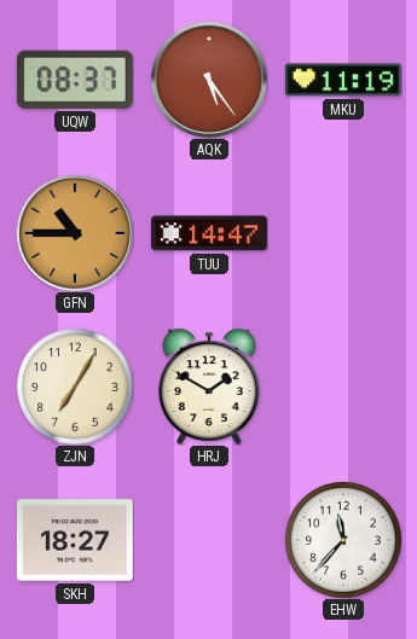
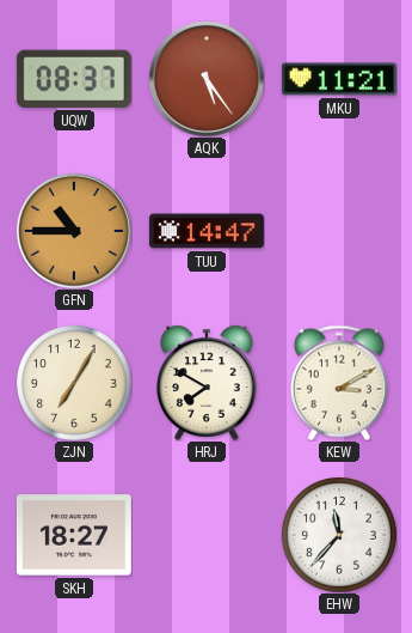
MKU: 11:19 -> 11:21
HRJ: 1:50 -> 7:50
KEW: none -> 3:10
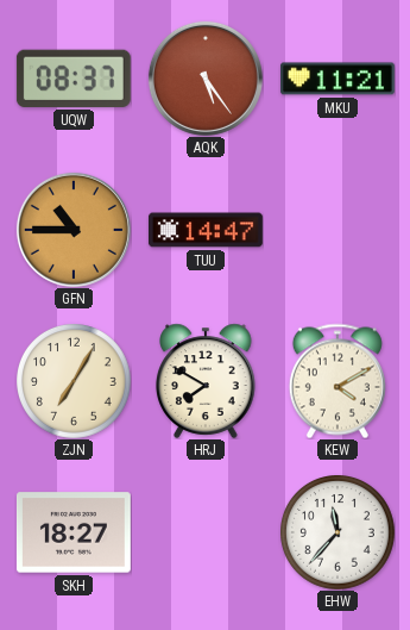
KEW: 3:10 -> 4:10
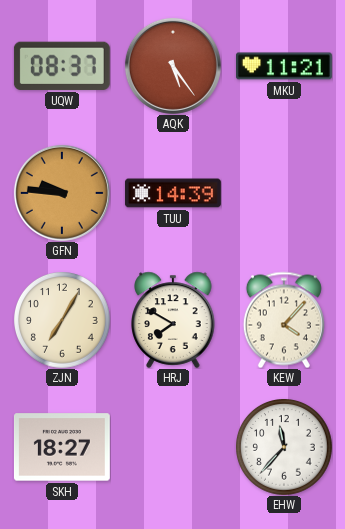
GFN: 10:45 -> 9:46
TUU: 14:47 -> 14:39
KEW: 4:10 -> 4:07
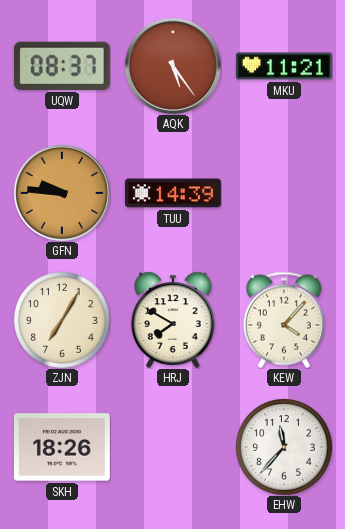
SKH: 18:27 -> 18:26
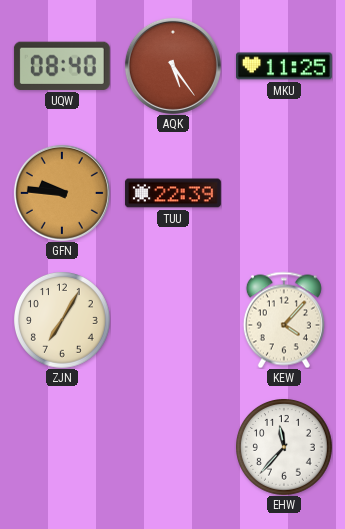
UQW: 08:37 -> 08:40
MKU: 11:21 -> 11:25
TUU: 14:39 -> 22:39
HRJ: 7:50 -> none
SKH: 18:26 -> none
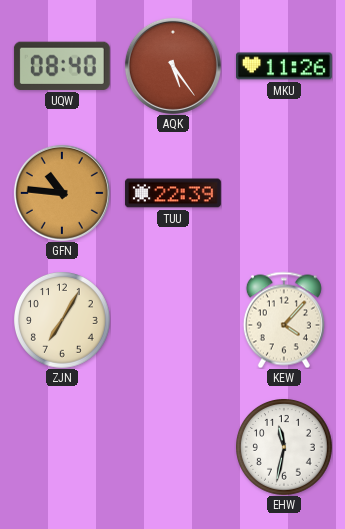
MKU: 11:25 -> 11:26
GFN: 9:46 -> 10:46
EHW: 11:37 -> 11:32
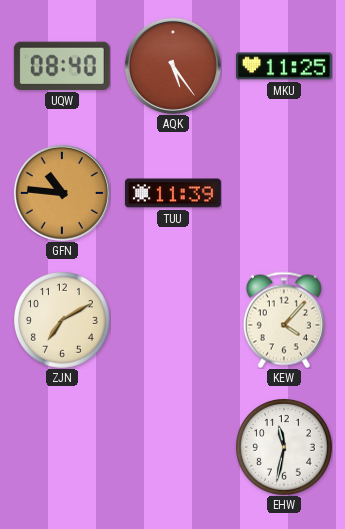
MKU: 11:26 -> 11:25
TUU: 22:39 -> 11:39
ZJN: 7:05 -> 7:10
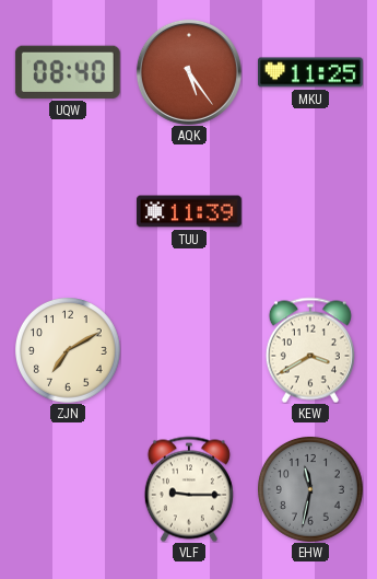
GFN: 10:46 -> none
KEW: 4:07 -> 3:40
VLF: none -> 9:15
EHW dial: white -> grey
